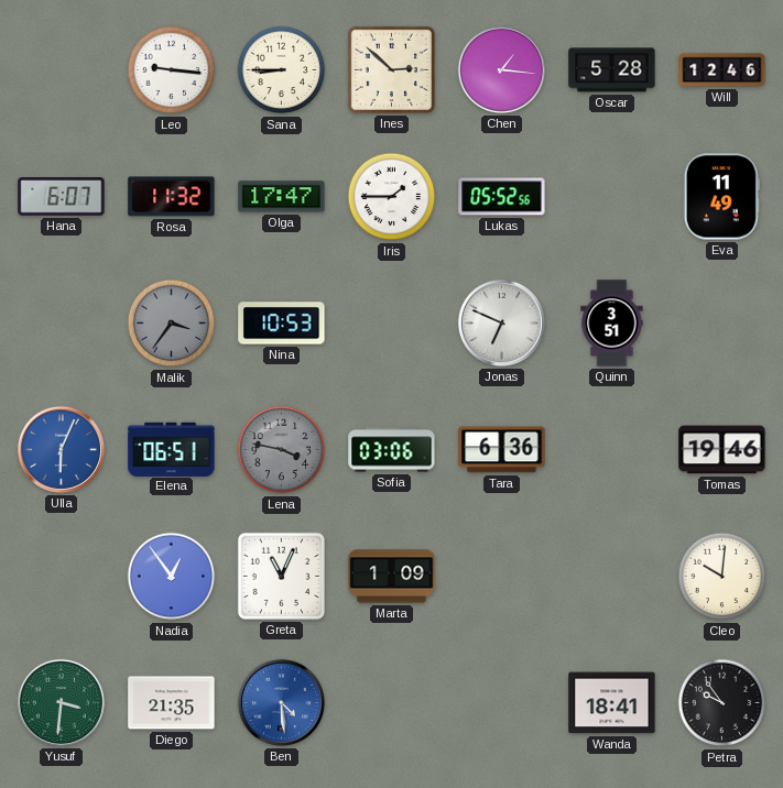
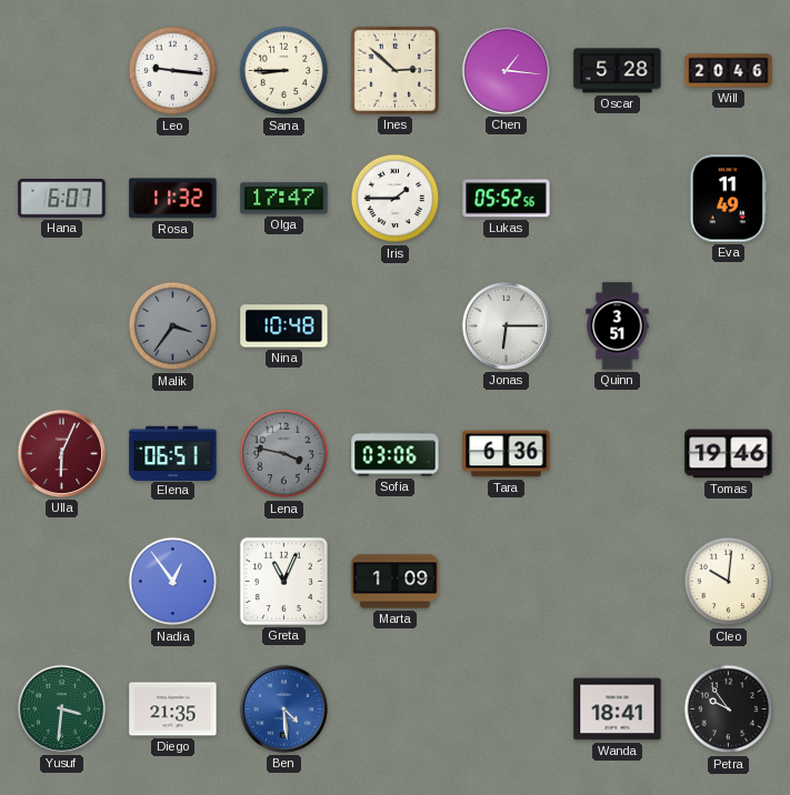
Will: 12:46 -> 20:46
Nina: 10:53 -> 10:48
Jonas: 6:49 -> 6:15
Ulla dial: blue -> burgundy
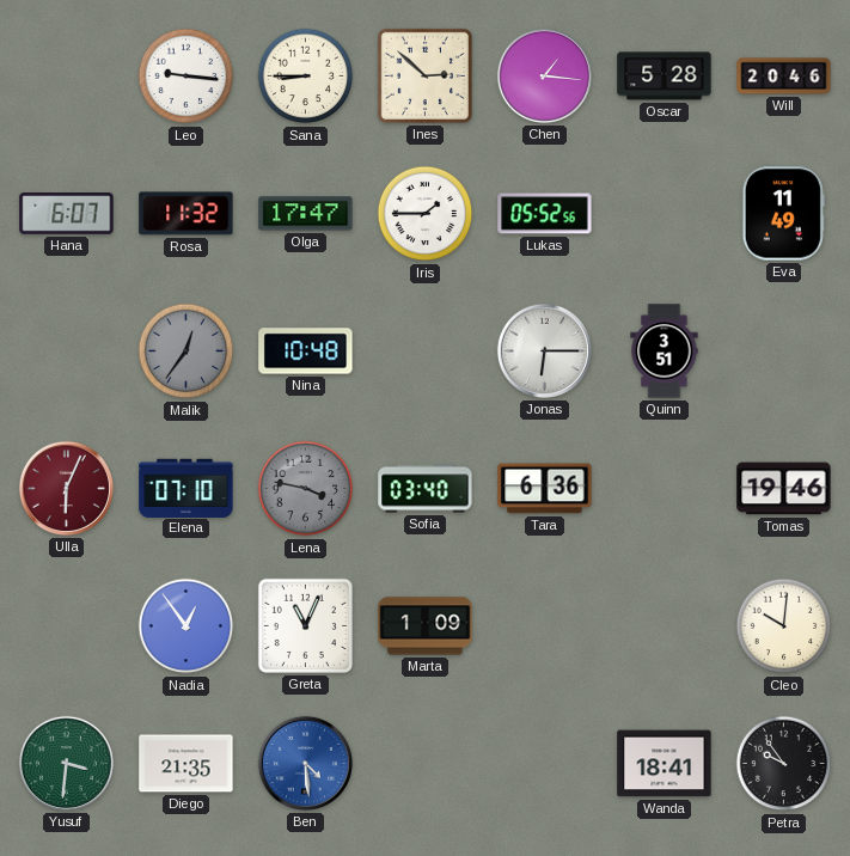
Malik: 3:36 -> 12:36
Elena: 06:51 -> 07:10
Sofia: 03:06 -> 03:40
